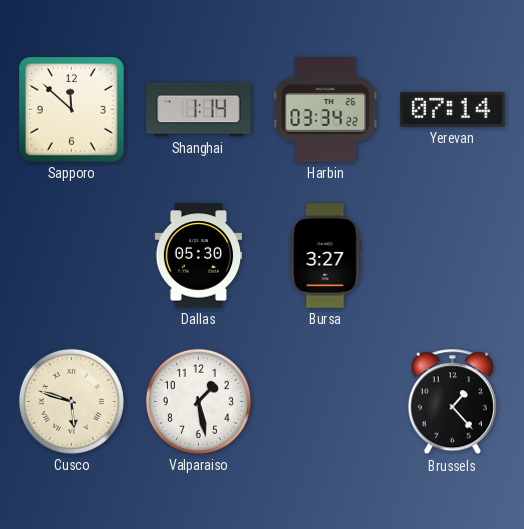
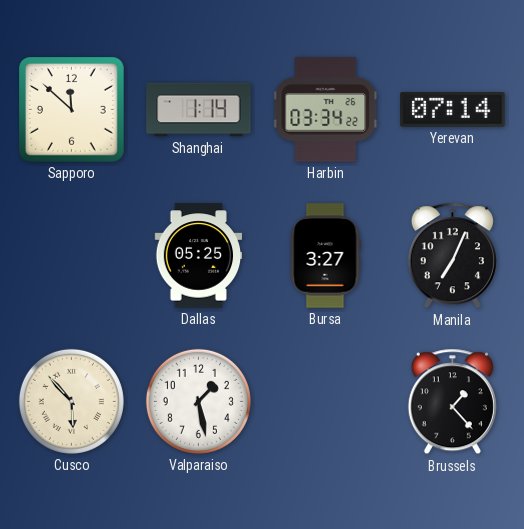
Dallas: 05:30 -> 05:25
Manila: none -> 7:04
Cusco: 5:48 -> 5:53
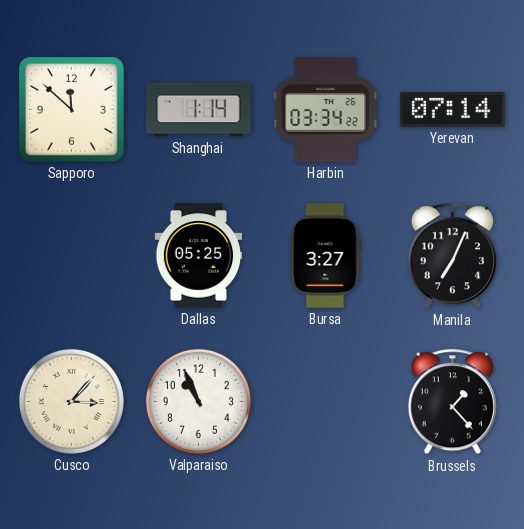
Cusco: 5:53 -> 3:07
Valparaiso: 1:28 -> 10:56
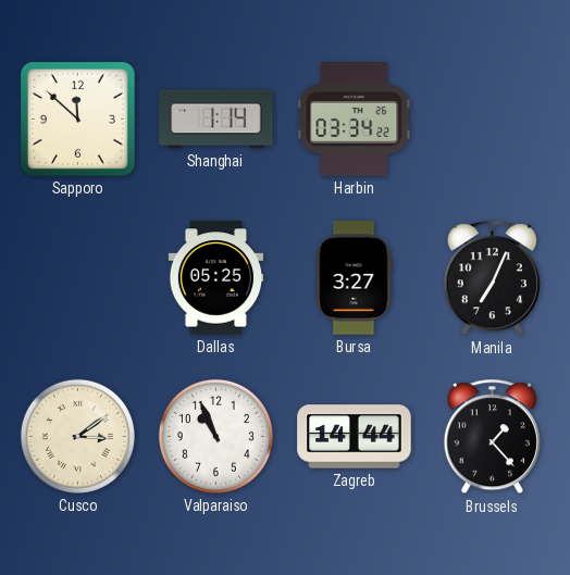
Yerevan: 07:14 -> none
Cusco: 3:07 -> 3:09
Zagreb: none -> 14:44
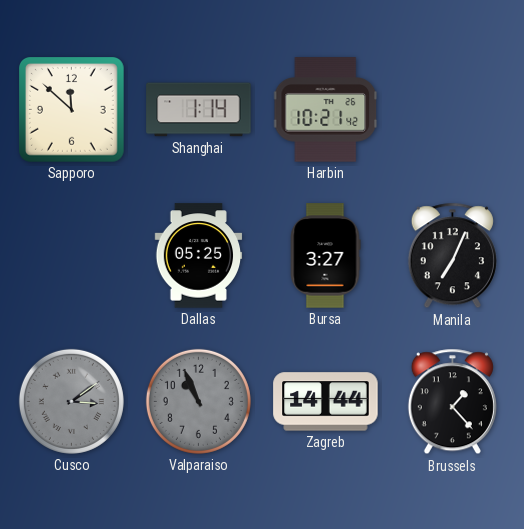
Harbin: 03:34 -> 10:21
Cusco dial: cream -> grey
Valparaiso dial: white -> grey
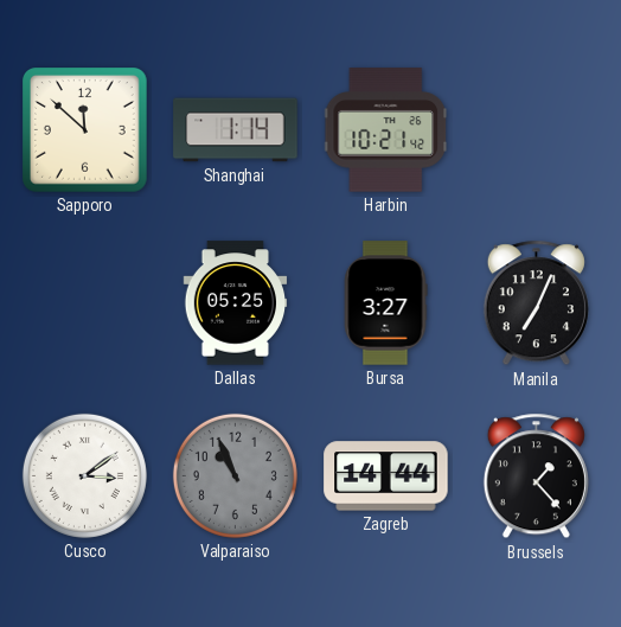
Cusco dial: grey -> white
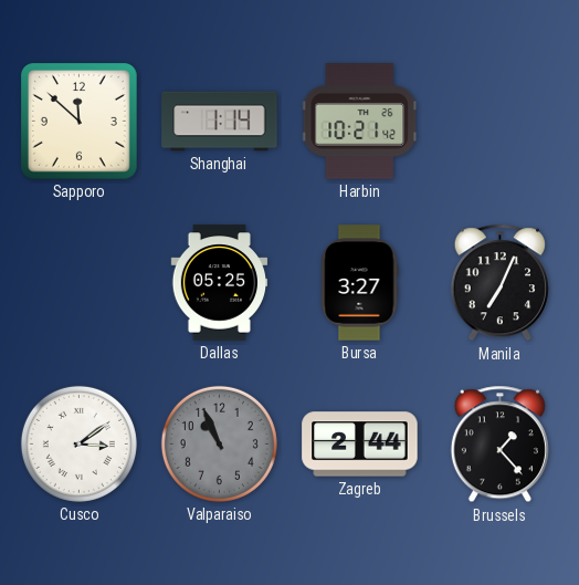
Zagreb: 14:44 -> 2:44
